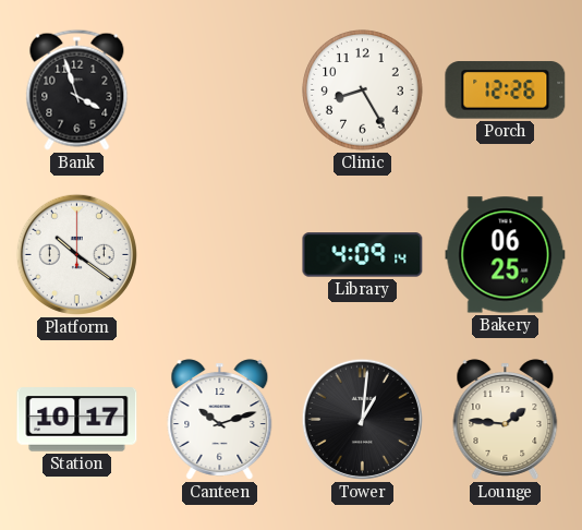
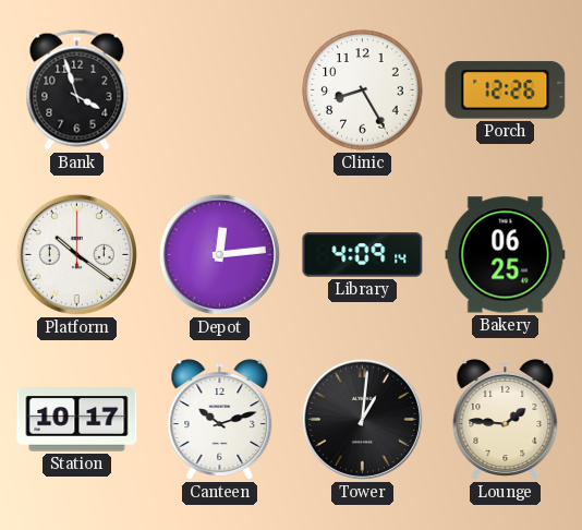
Depot: none -> 12:14
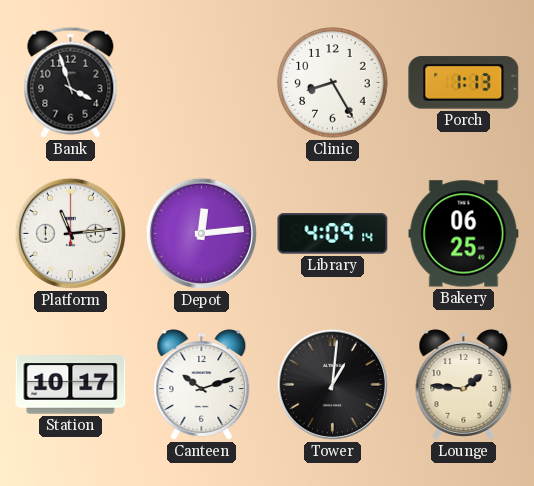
Porch: 12:26 -> 1:13
Platform: 10:21 -> 11:14
